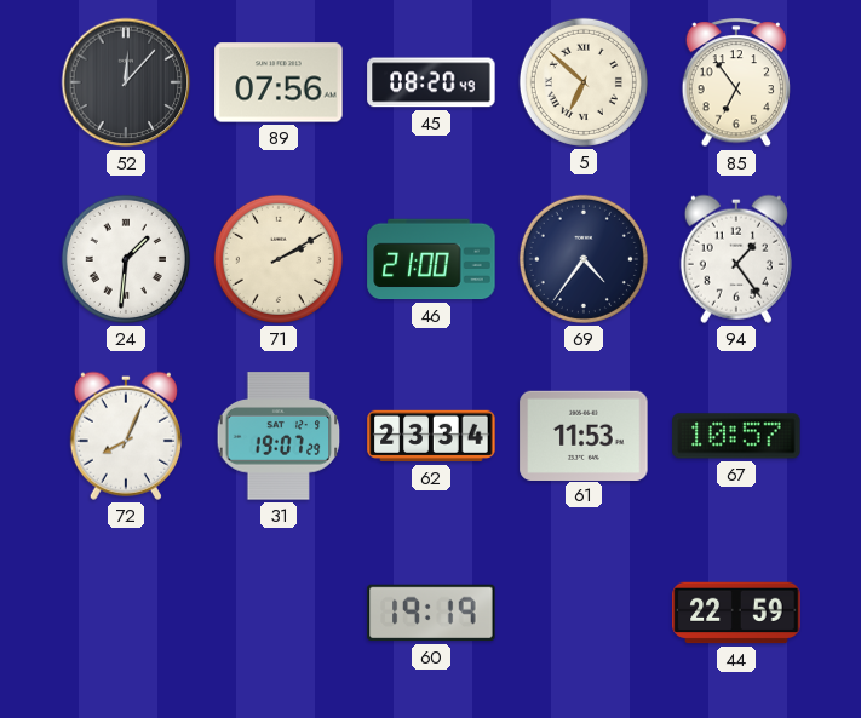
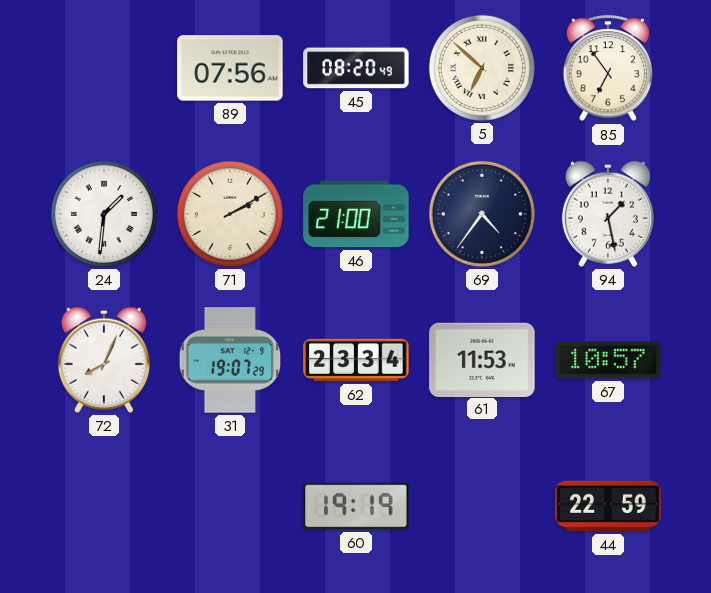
52: 12:07 -> none
94: 1:24 -> 1:28
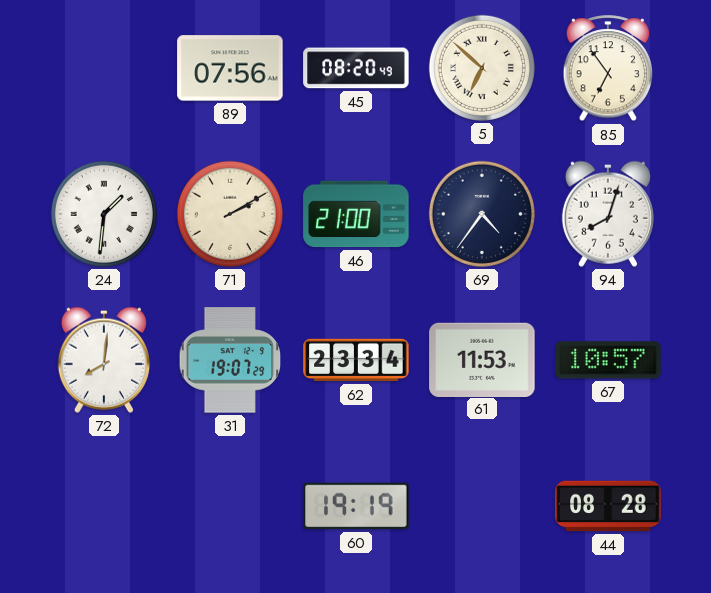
94: 1:28 -> 8:03
72: 8:04 -> 8:01
44: 22:59 -> 08:28
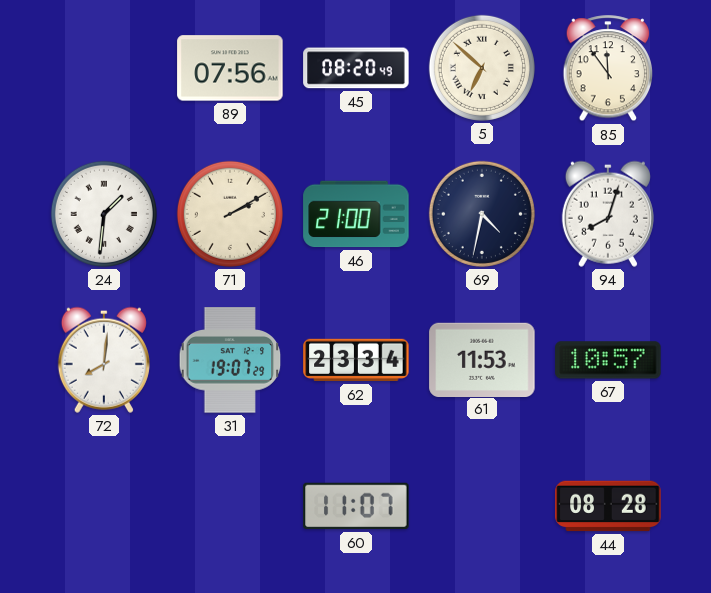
85: 6:54 -> 11:54
69: 4:36 -> 4:32
60: 19:19 -> 11:07
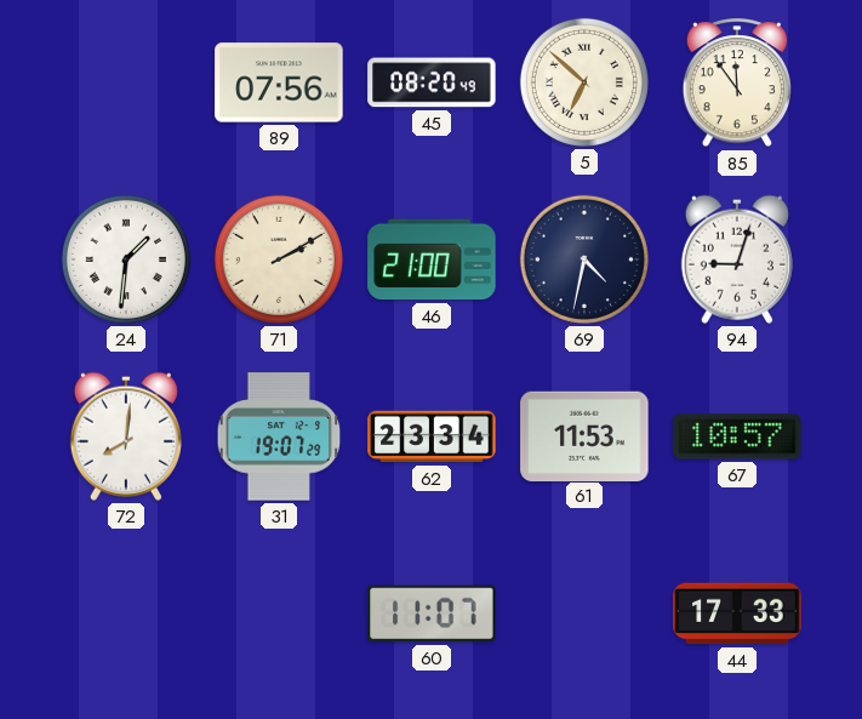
94: 8:03 -> 9:03
44: 08:28 -> 17:33
